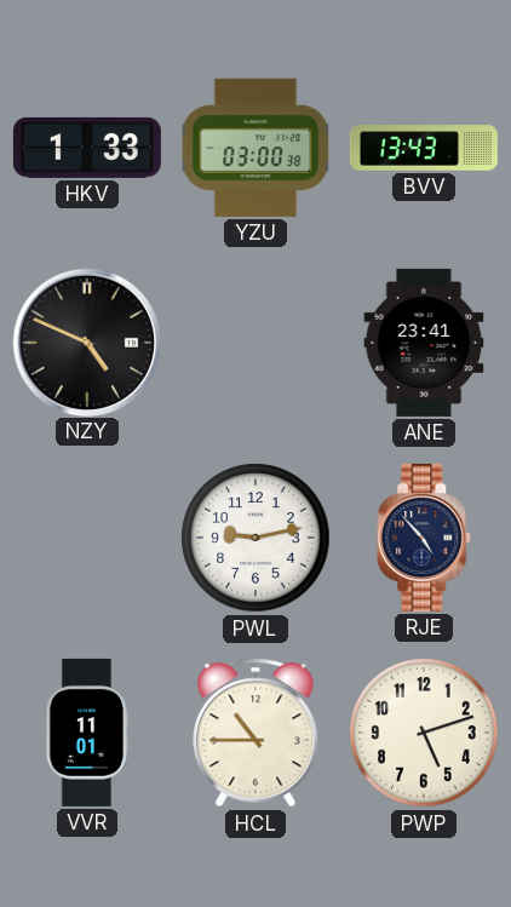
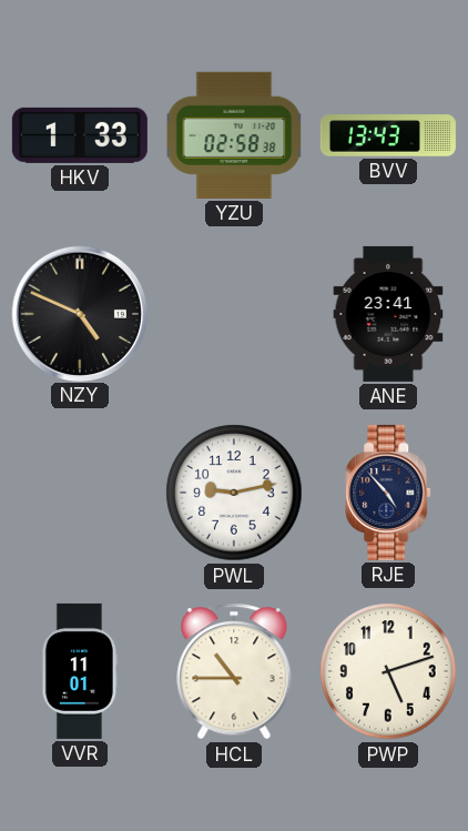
YZU: 03:00 -> 02:58
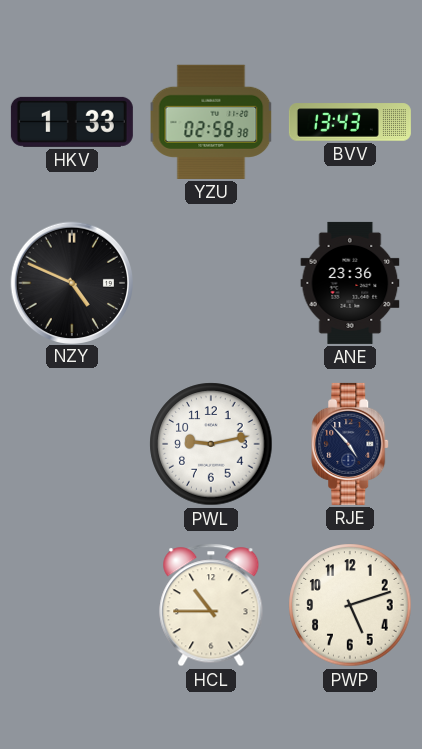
ANE: 23:41 -> 23:36
VVR: 11:01 -> none
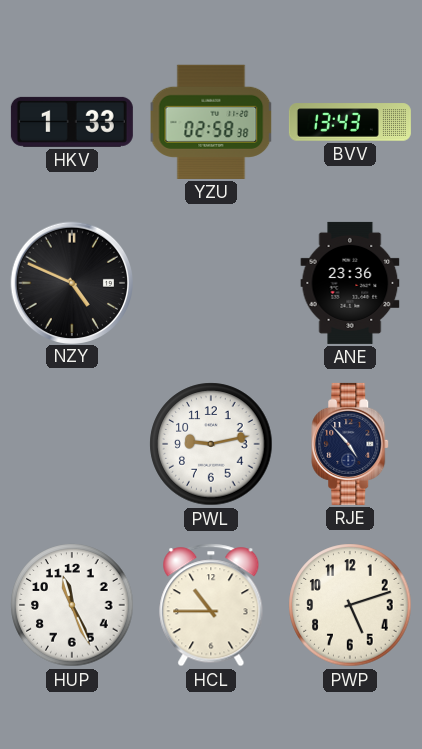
HUP: none -> 11:26
